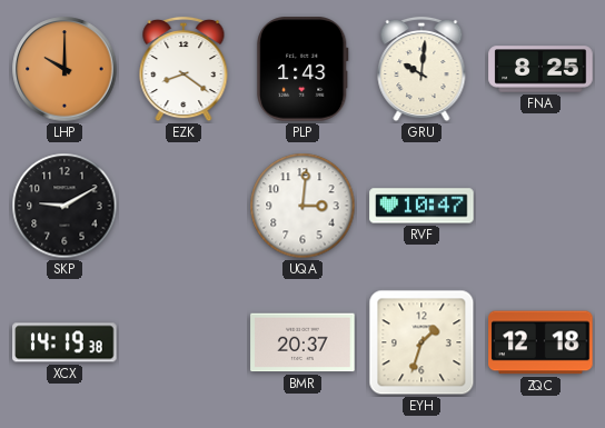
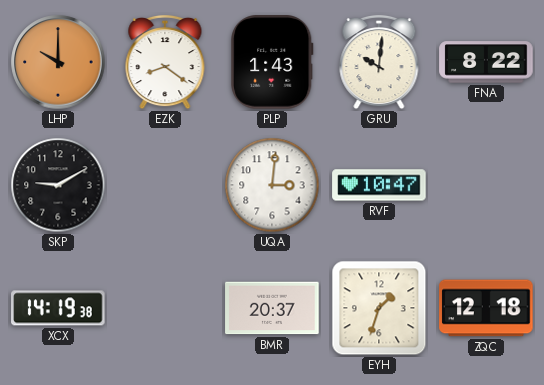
FNA: 8:25 -> 8:22
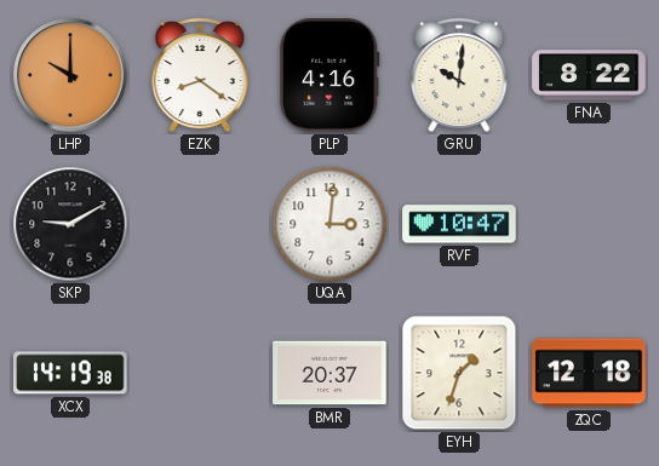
PLP: 1:43 -> 4:16
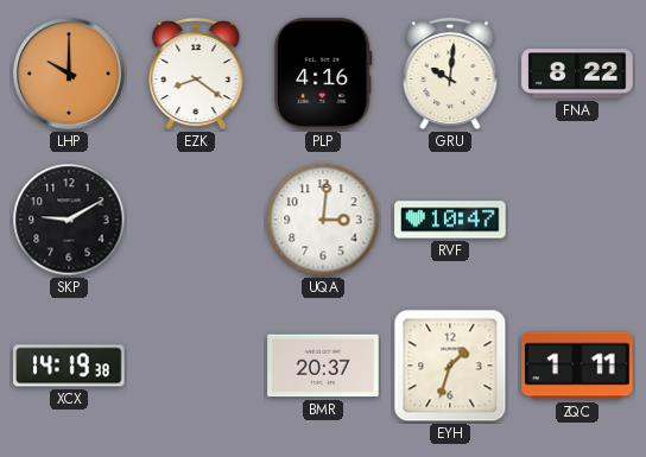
ZQC: 12:18 -> 1:11
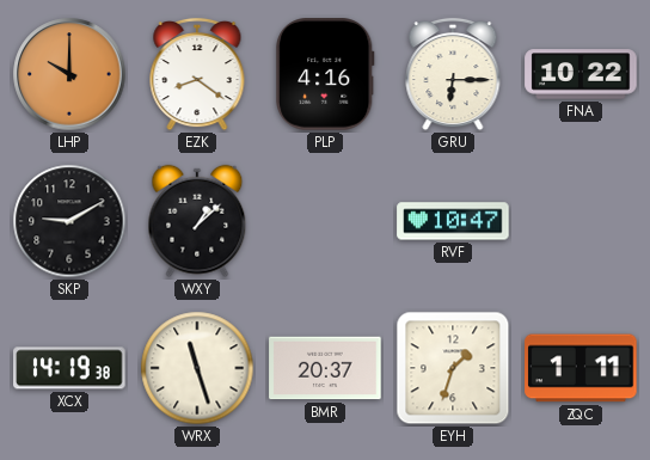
GRU: 10:01 -> 6:15
FNA: 8:22 -> 10:22
WXY: none -> 1:08
UQA: 3:01 -> none
WRX: none -> 11:27
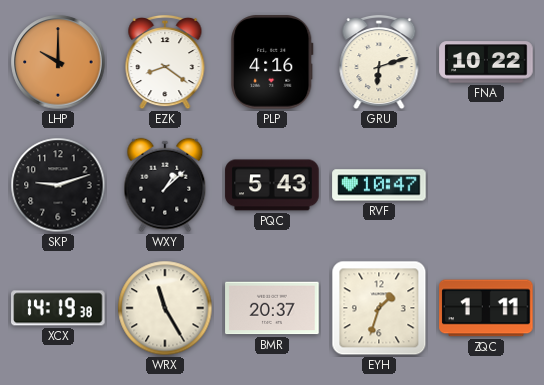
GRU: 6:15 -> 6:12
SKP: 9:10 -> 9:12
PQC: none -> 5:43
WRX: 11:27 -> 11:25
